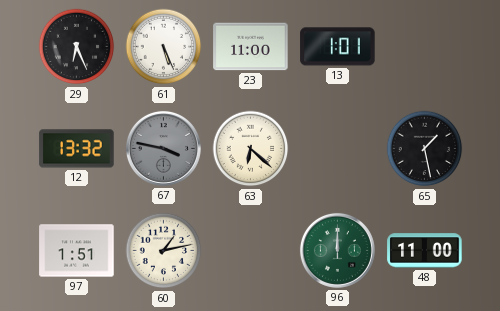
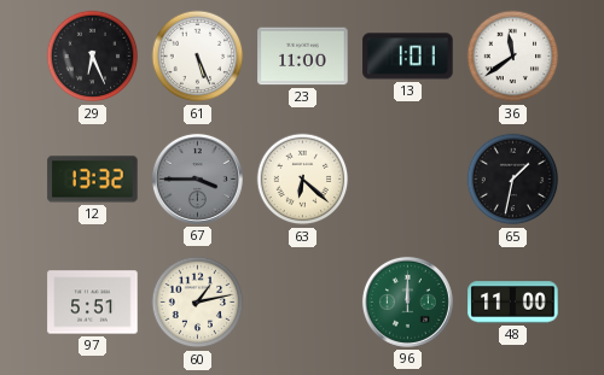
36: none -> 11:39
67: 3:47 -> 3:45
65: 1:28 -> 1:32
97: 1:51 -> 5:51
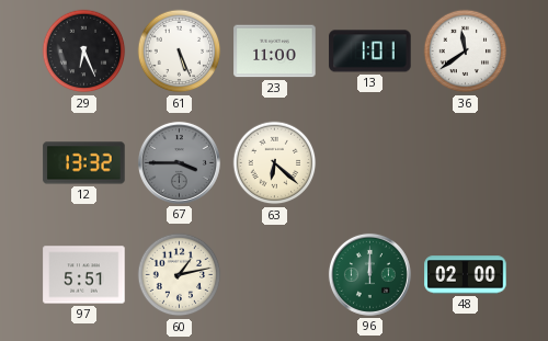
65: 1:32 -> none
48: 11:00 -> 02:00
